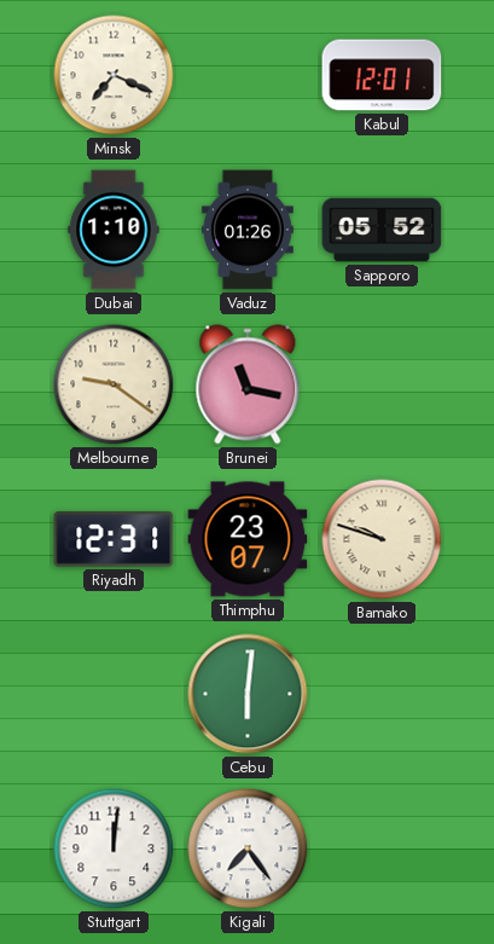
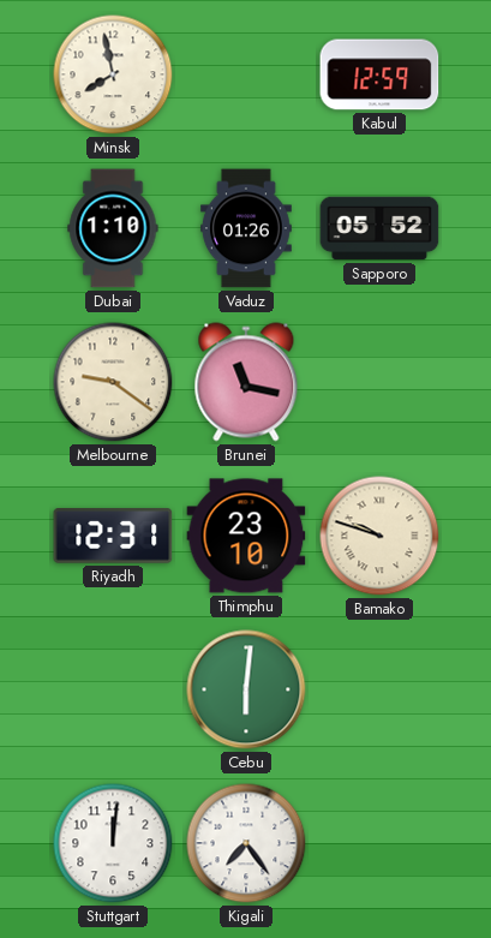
Minsk: 7:19 -> 7:58
Kabul: 12:01 -> 12:59
Thimphu: 23:07 -> 23:10
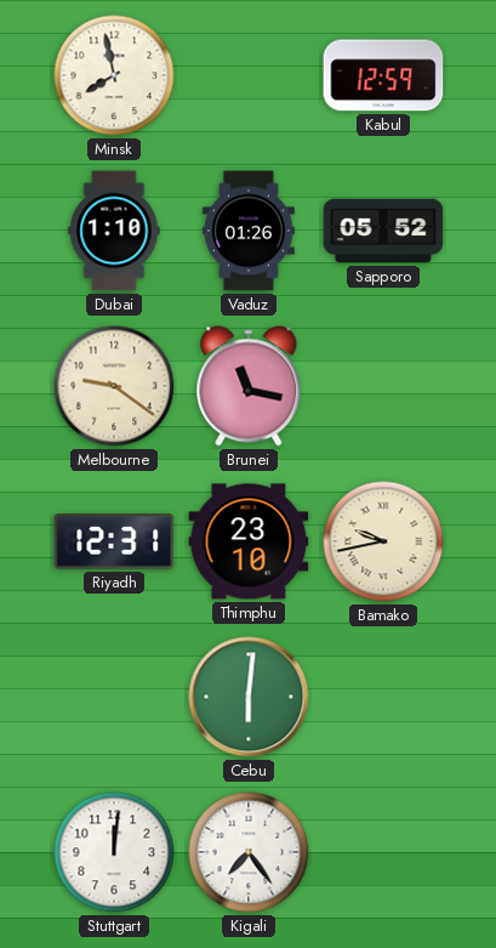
Bamako: 9:48 -> 9:43
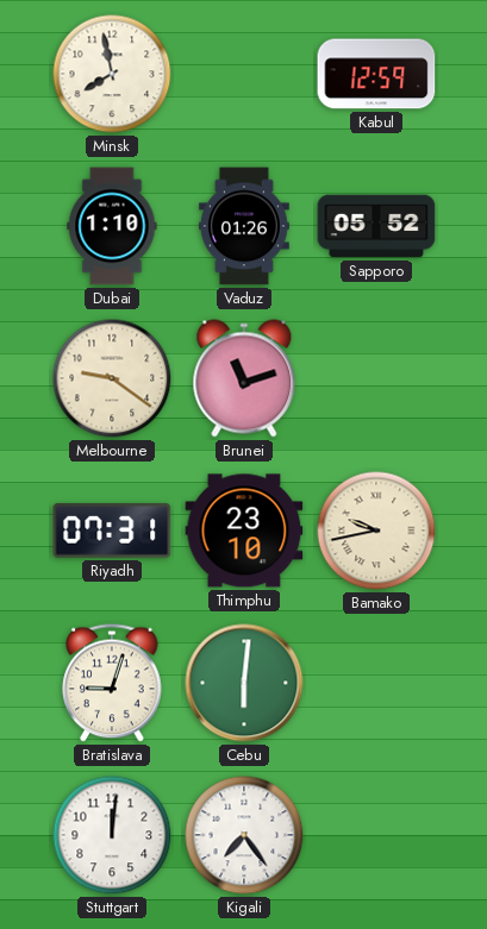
Brunei: 11:17 -> 11:12
Riyadh: 12:31 -> 07:31
Bratislava: none -> 9:03
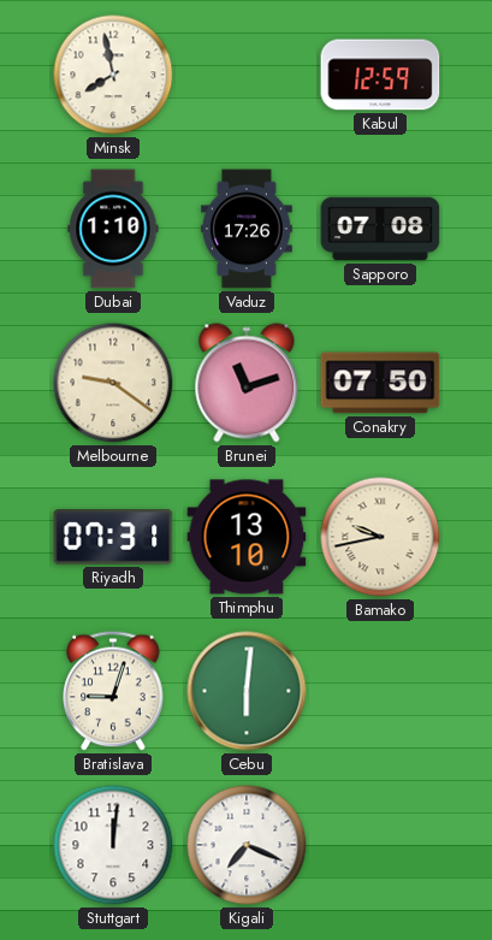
Vaduz: 01:26 -> 17:26
Sapporo: 05:52 -> 07:08
Conakry: none -> 07:50
Thimphu: 23:10 -> 13:10
Kigali: 7:24 -> 7:19
